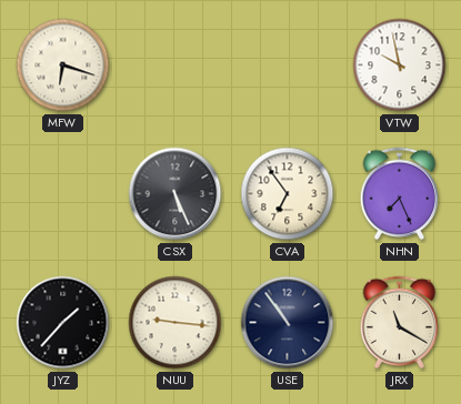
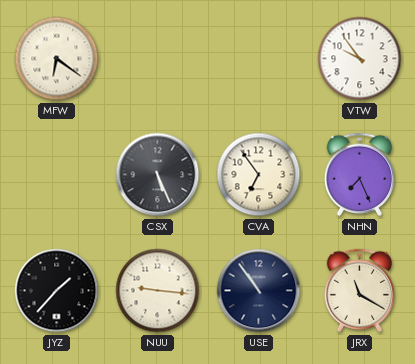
MFW: 6:18 -> 6:21
VTW: 9:58 -> 9:54
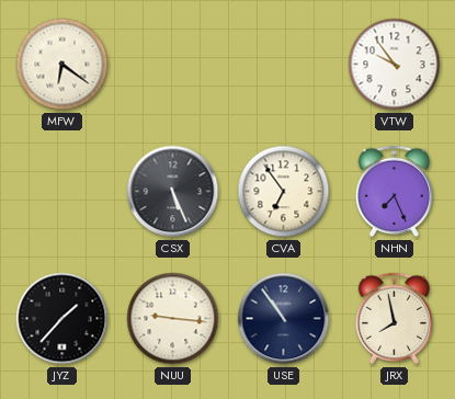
JRX: 11:20 -> 7:58
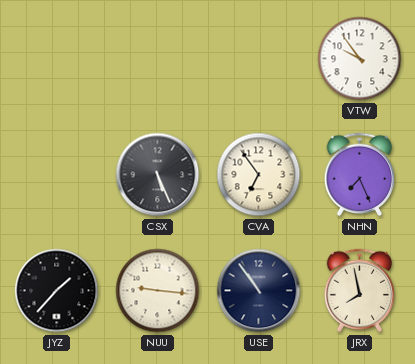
MFW: 6:21 -> none
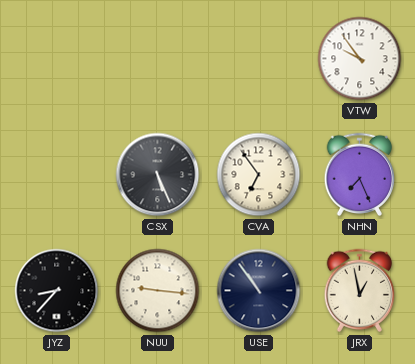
JYZ: 1:37 -> 8:37
JRX: 7:58 -> 12:58
